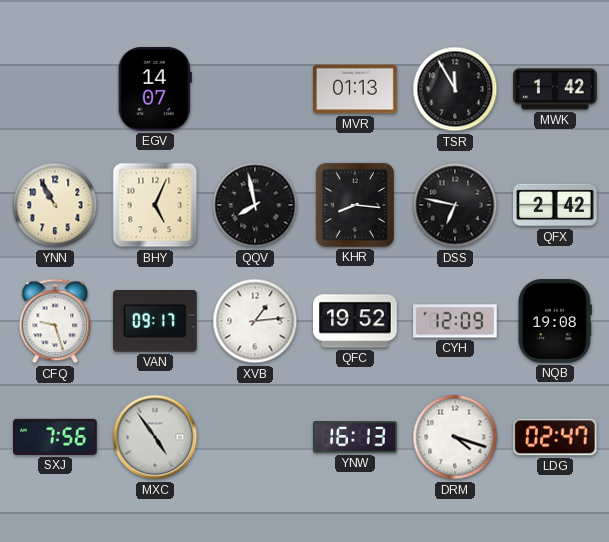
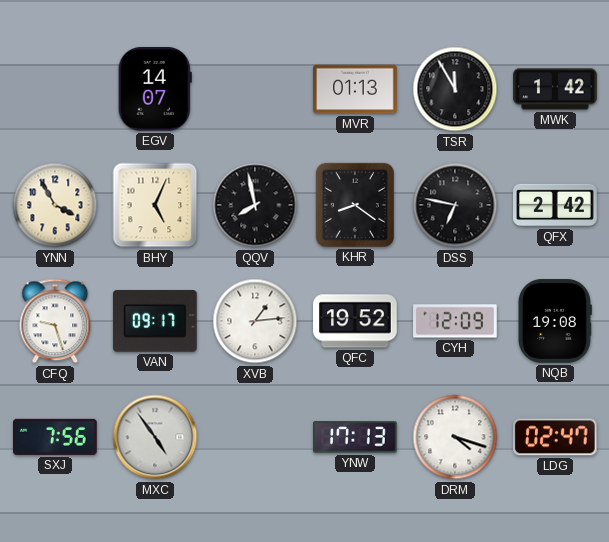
YNN: 10:55 -> 3:55
KHR: 8:16 -> 8:21
YNW: 16:13 -> 17:13
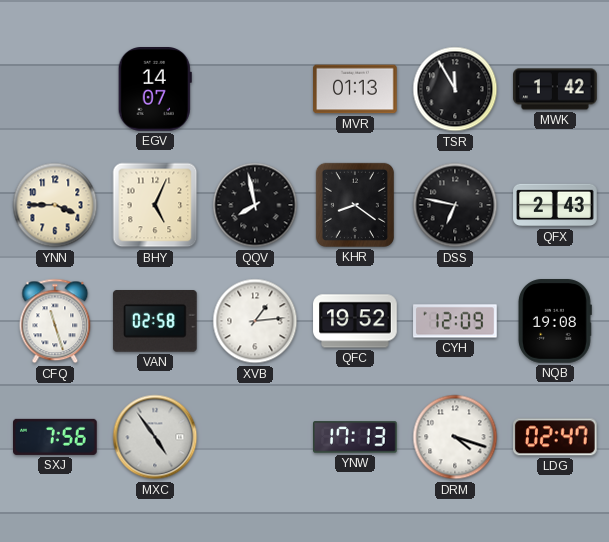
YNN: 3:55 -> 3:45
QFX: 2:42 -> 2:43
CFQ: 9:27 -> 11:27
VAN: 09:17 -> 02:58
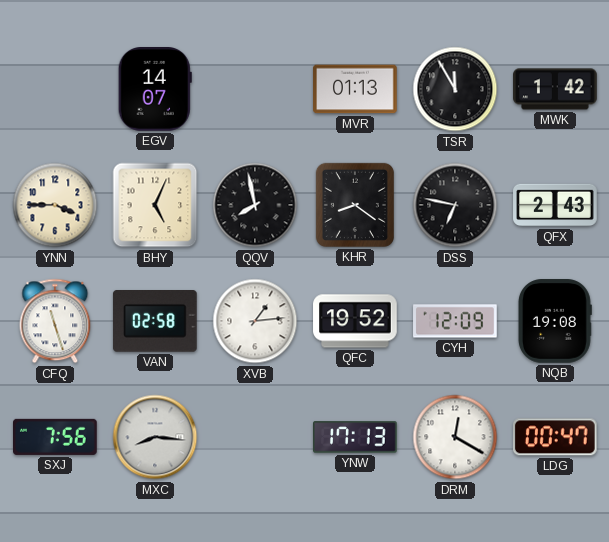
MXC: 4:54 -> 8:16
DRM: 4:18 -> 12:20
LDG: 02:47 -> 00:47
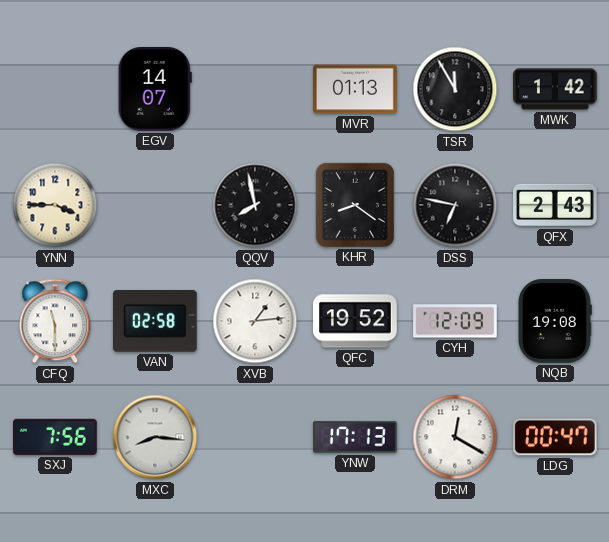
BHY: 5:04 -> none
CFQ: 11:27 -> 11:30
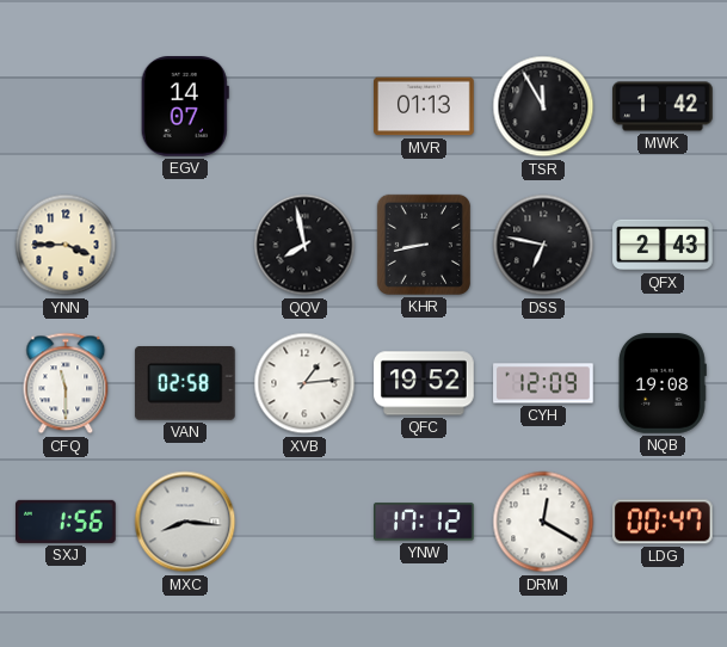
KHR: 8:21 -> 8:43
SXJ: 7:56 -> 1:56
YNW: 17:13 -> 17:12
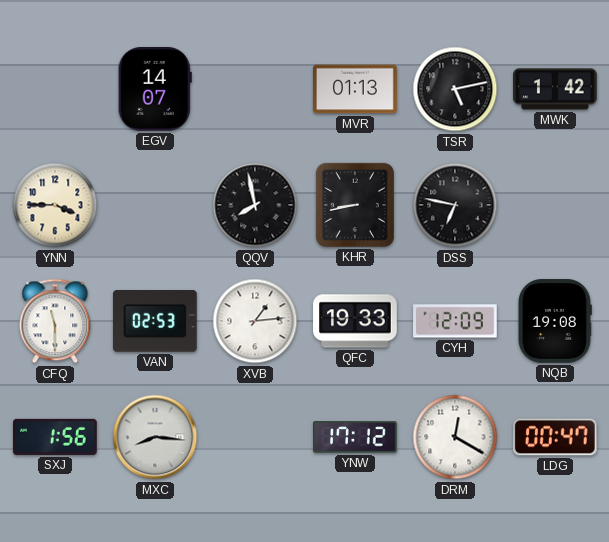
TSR: 11:55 -> 5:13
QFX: 2:43 -> none
VAN: 02:58 -> 02:53
QFC: 19:52 -> 19:33
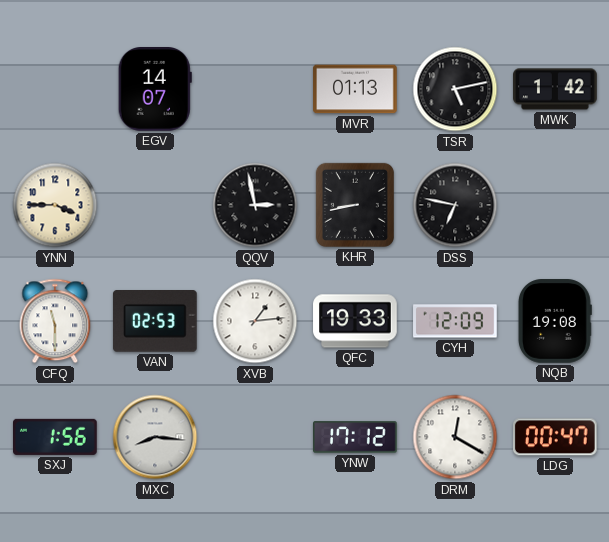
QQV: 7:58 -> 2:58
